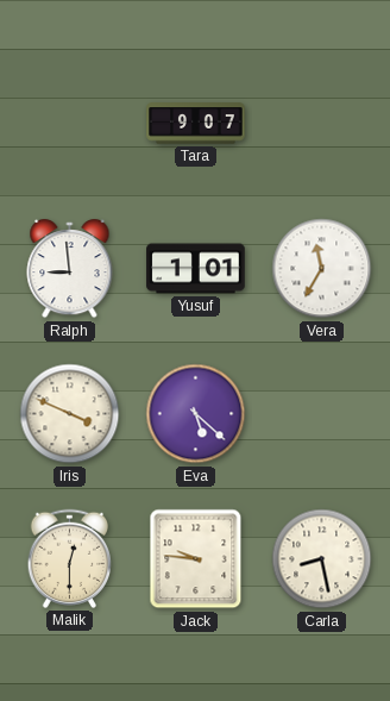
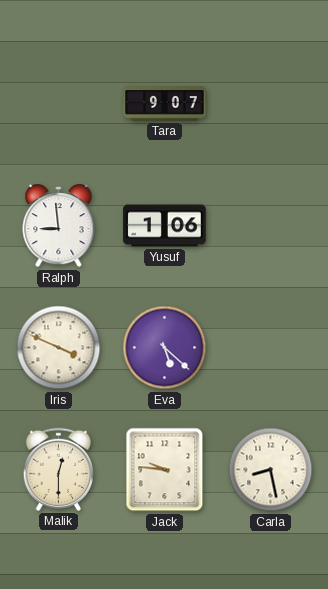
Yusuf: 1:01 -> 1:06
Vera: 11:35 -> none
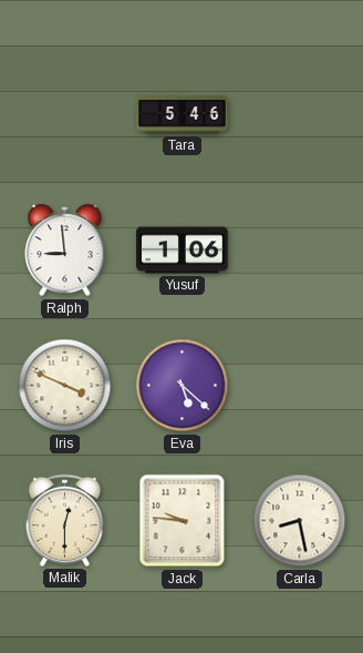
Tara: 9:07 -> 5:46
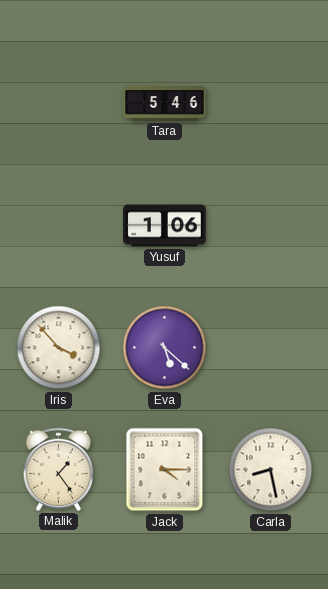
Ralph: 8:59 -> none
Iris: 3:49 -> 3:53
Malik: 12:30 -> 1:24
Jack: 9:46 -> 4:15
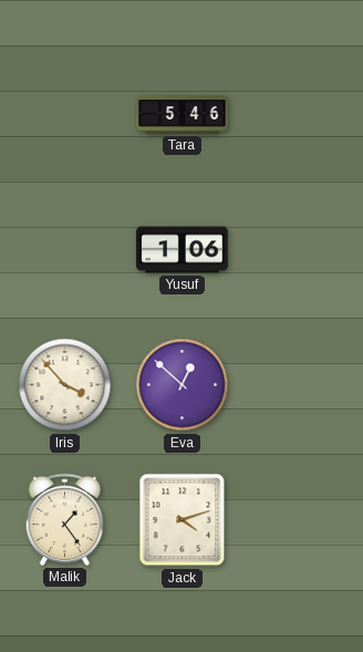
Eva: 5:22 -> 12:52
Jack: 4:15 -> 4:12
Carla: 8:28 -> none
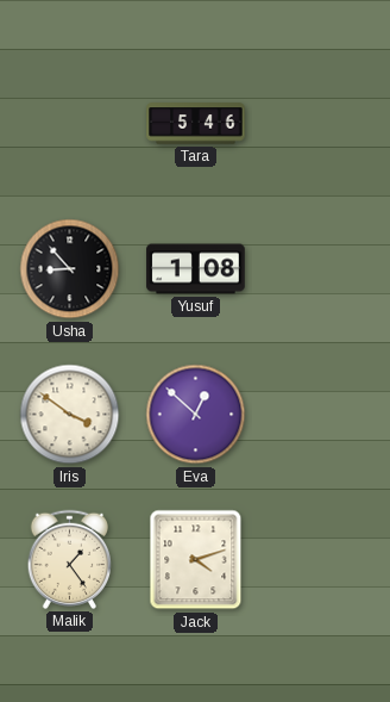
Usha: none -> 8:53
Yusuf: 1:06 -> 1:08
Iris: 3:53 -> 3:51
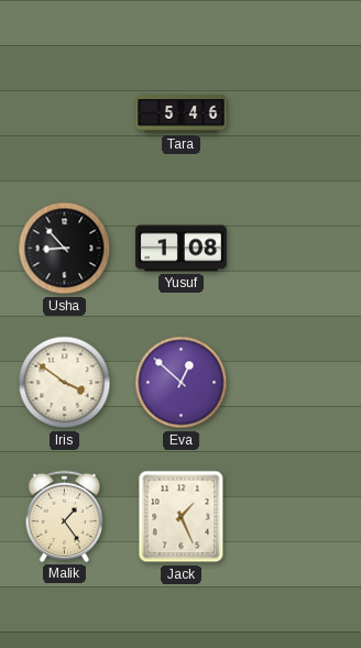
Jack: 4:12 -> 1:26
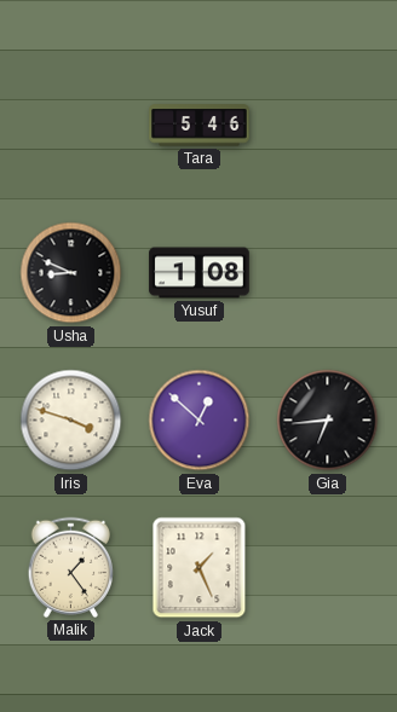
Usha: 8:53 -> 8:49
Iris: 3:51 -> 3:48
Gia: none -> 6:44
